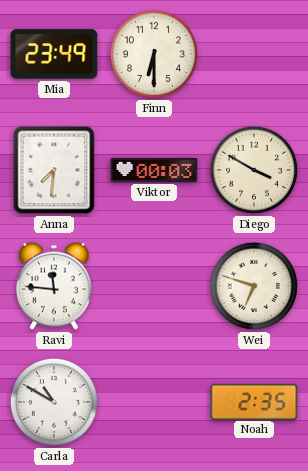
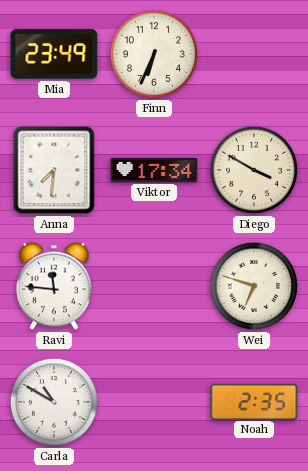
Finn: 6:30 -> 6:34
Viktor: 00:03 -> 17:34
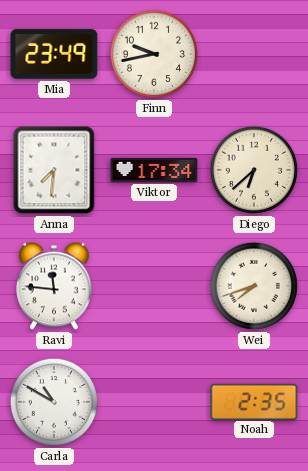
Finn: 6:34 -> 9:43
Diego: 3:50 -> 6:38
Wei: 6:48 -> 7:42
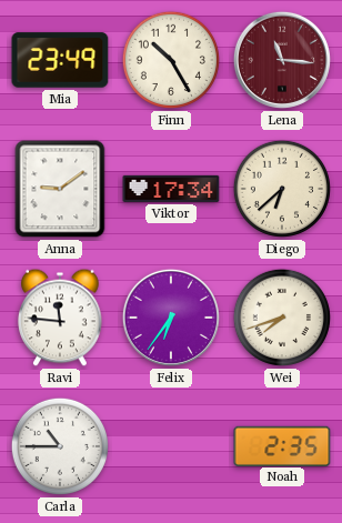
Finn: 9:43 -> 10:25
Lena: none -> 11:16
Anna: 7:31 -> 9:09
Felix: none -> 6:36
Carla: 10:50 -> 10:45
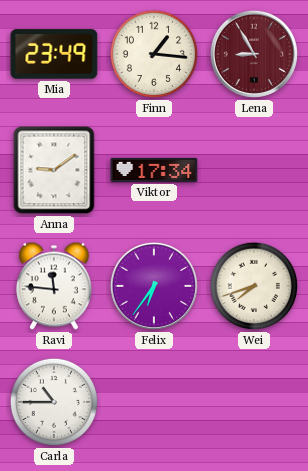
Finn: 10:25 -> 1:16
Lena: 11:16 -> 8:55
Diego: 6:38 -> none
Noah: 2:35 -> none
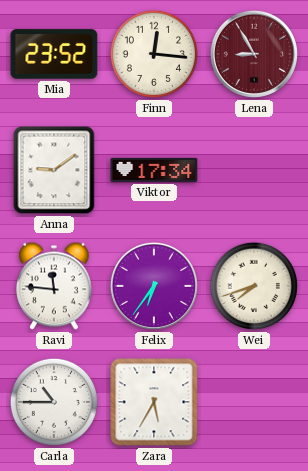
Mia: 23:49 -> 23:52
Finn: 1:16 -> 12:16
Zara: none -> 5:35
